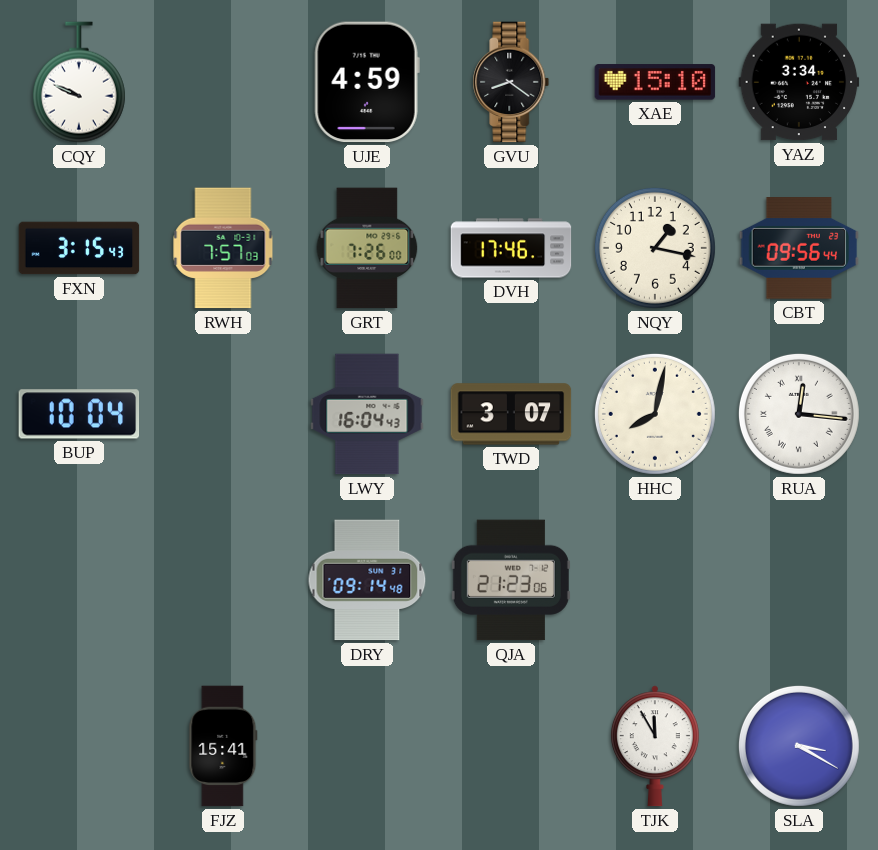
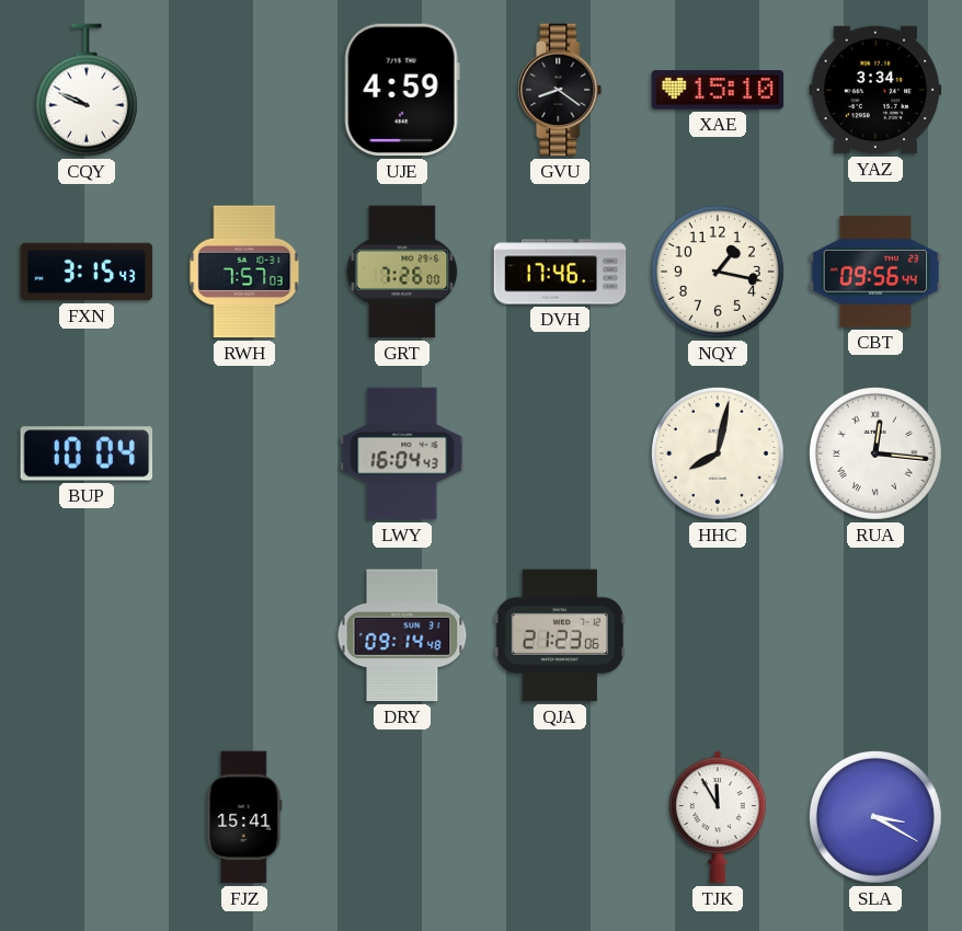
TWD: 3:07 -> none
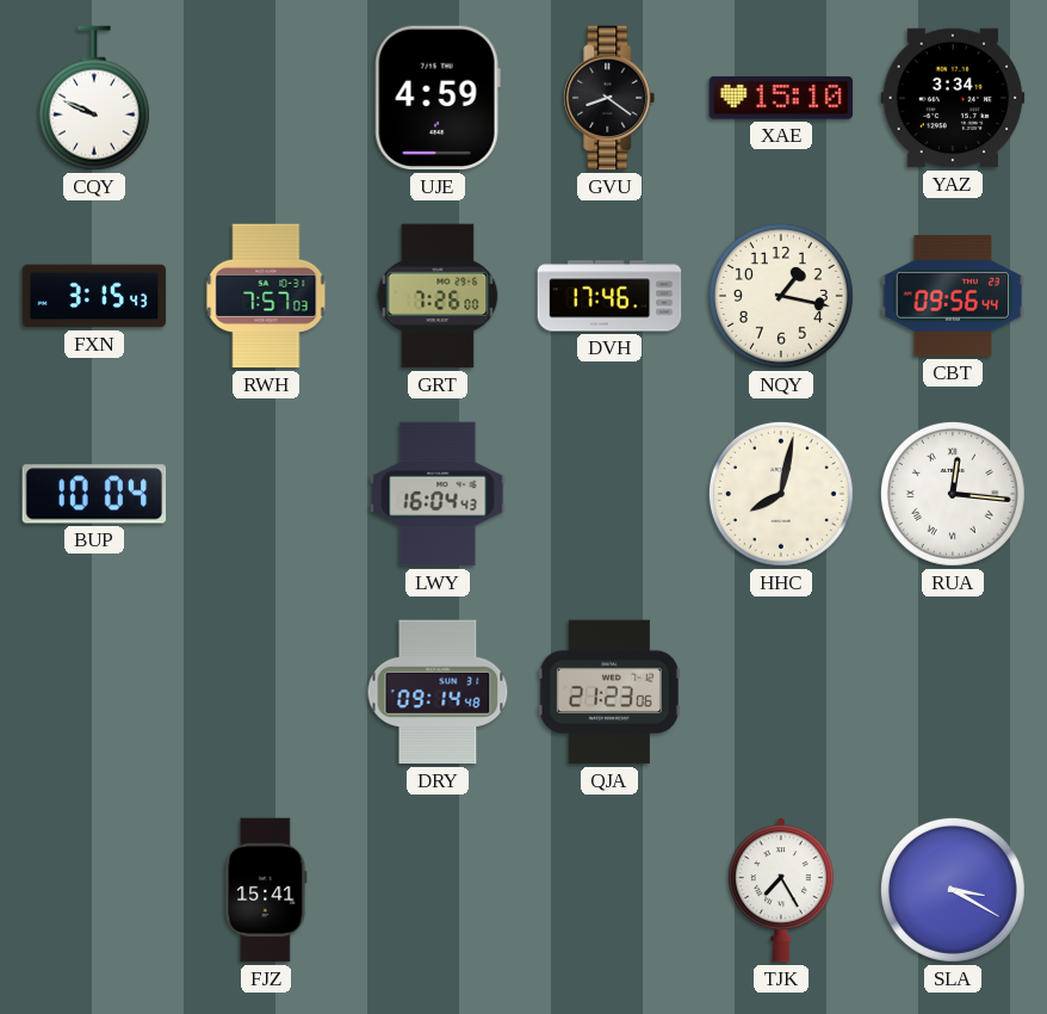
TJK: 11:55 -> 7:25
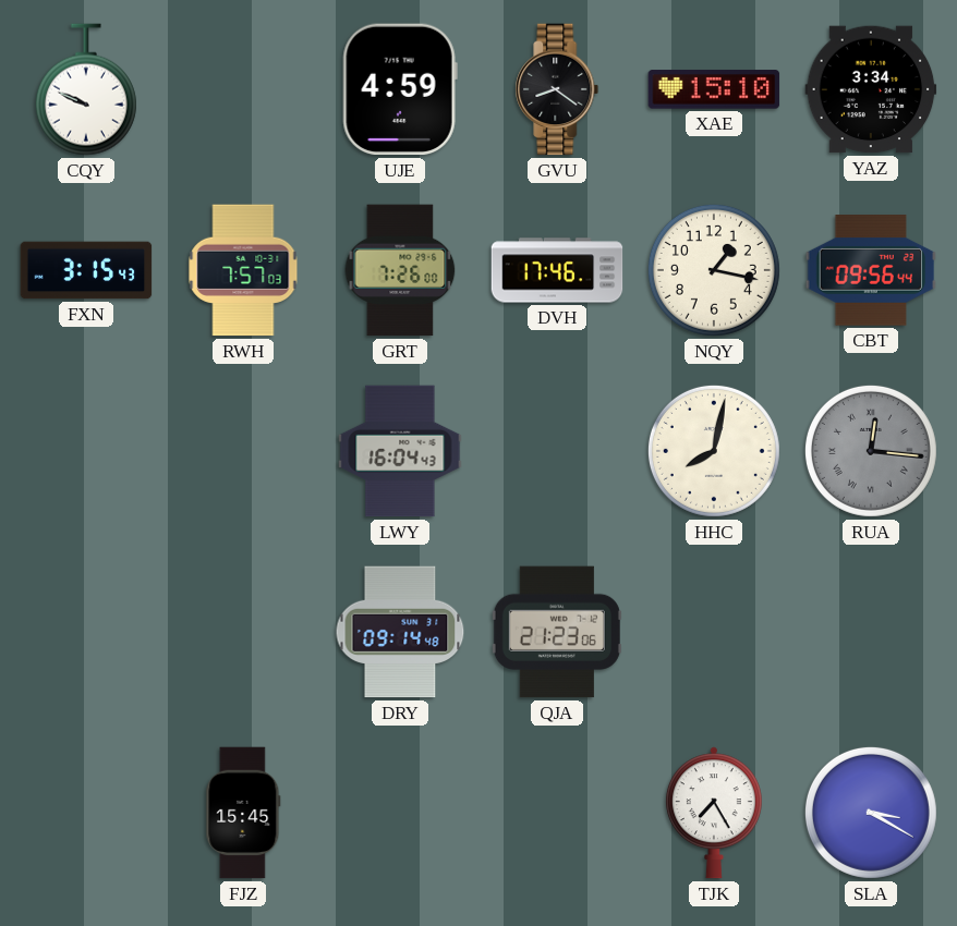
BUP: 10:04 -> none
RUA dial: white -> grey
FJZ: 15:41 -> 15:45
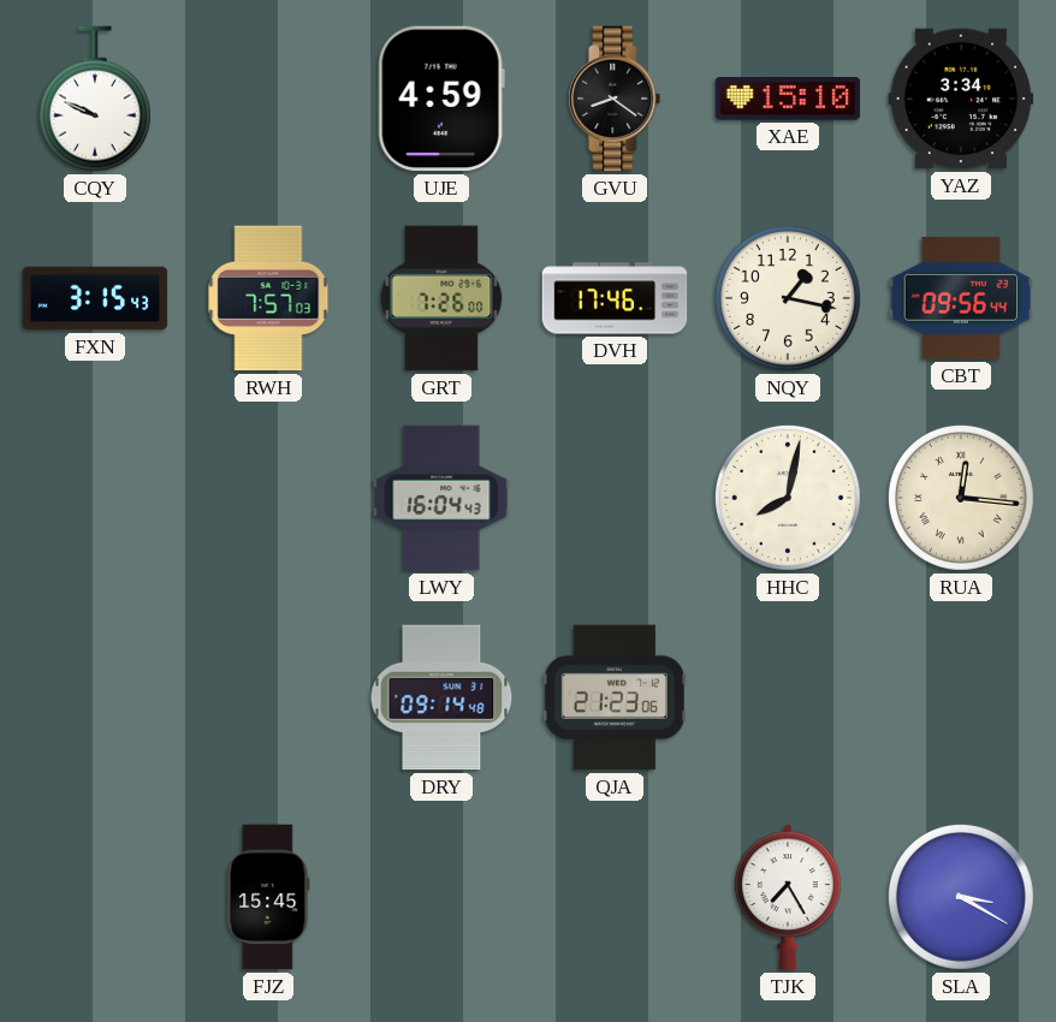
RUA dial: grey -> cream
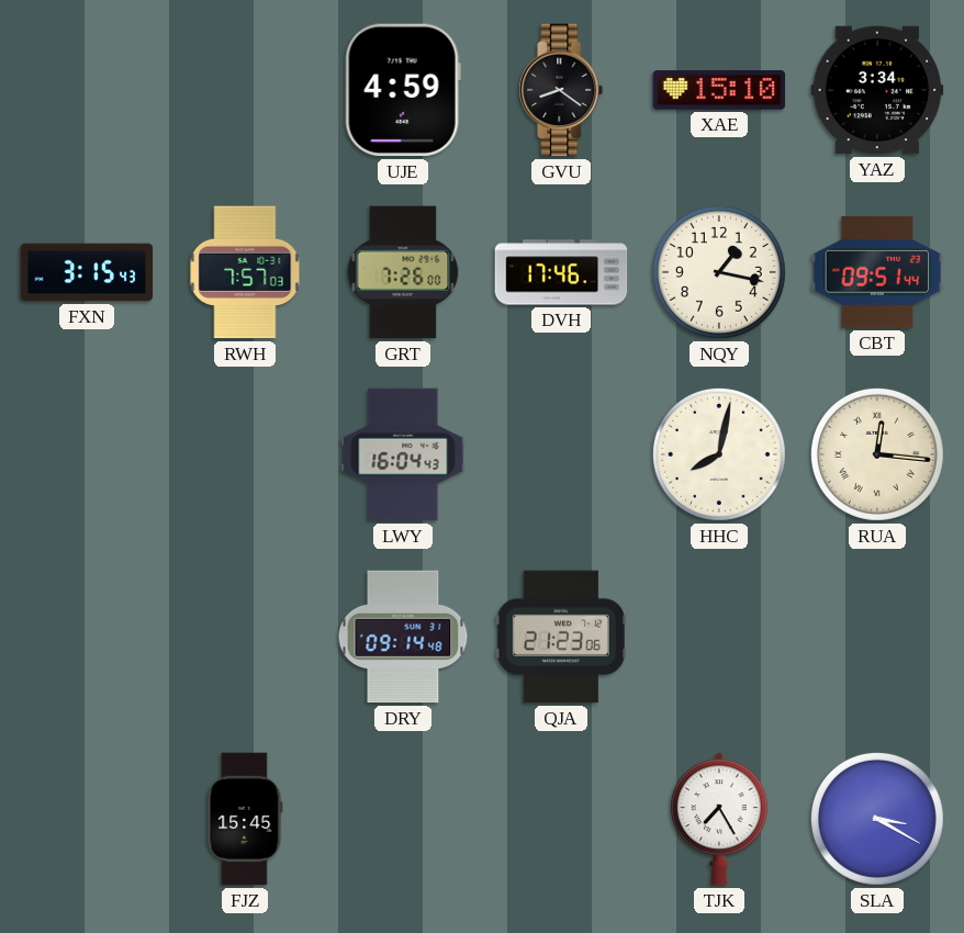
CQY: 9:49 -> none
CBT: 09:56 -> 09:51
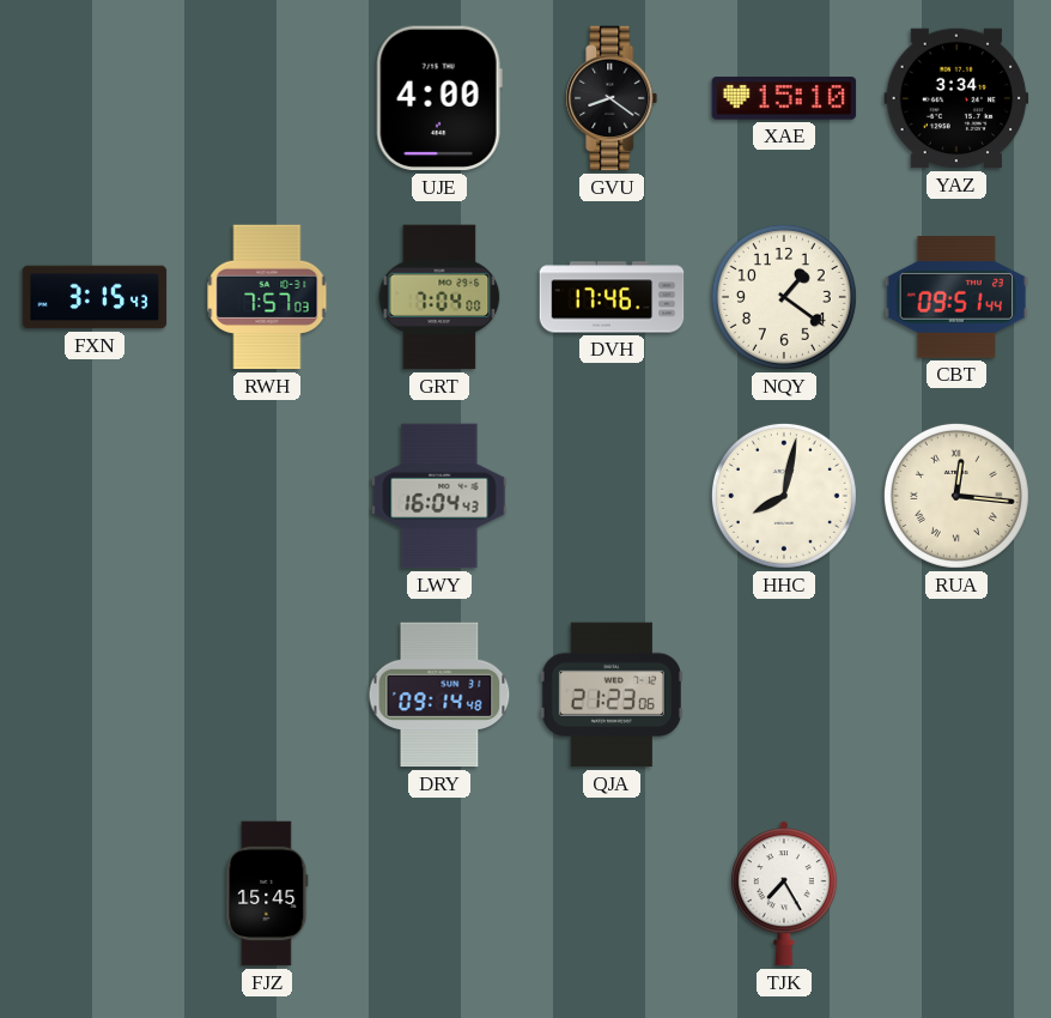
UJE: 4:59 -> 4:00
GRT: 7:26 -> 7:04
NQY: 1:17 -> 1:21
SLA: 3:20 -> none
